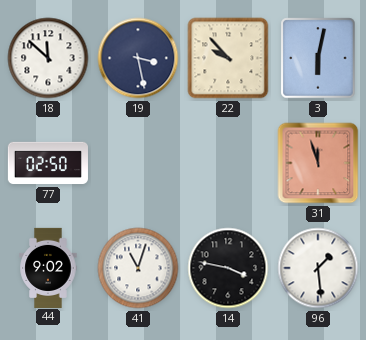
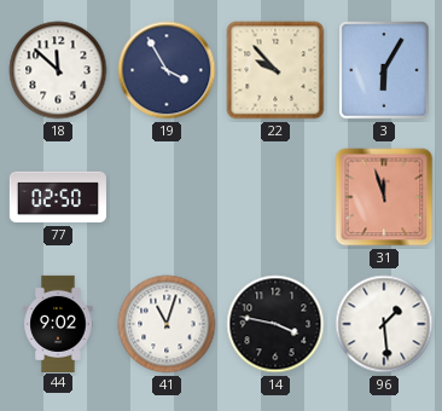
19: 3:28 -> 3:55
3: 6:02 -> 6:05
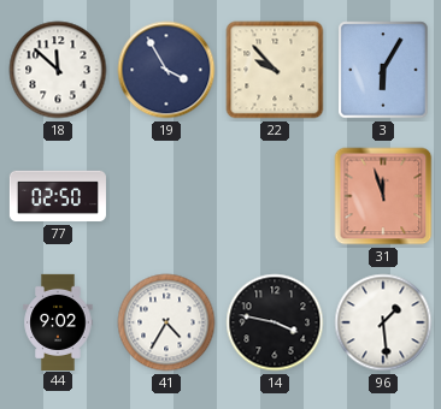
41: 11:03 -> 4:35
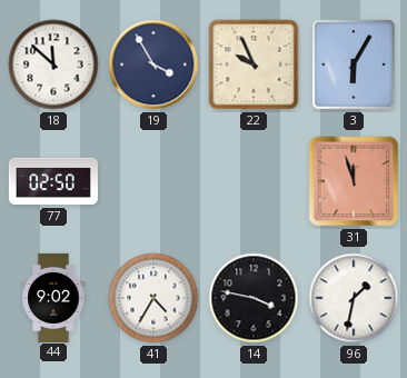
22: 9:53 -> 9:56
96: 1:29 -> 1:32
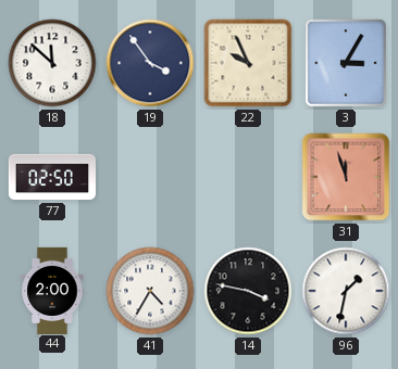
19: 3:55 -> 3:54
3: 6:05 -> 3:05
44: 9:02 -> 2:00
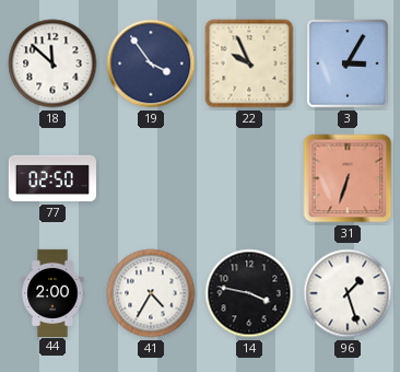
31: 11:57 -> 6:33
96: 1:32 -> 1:27
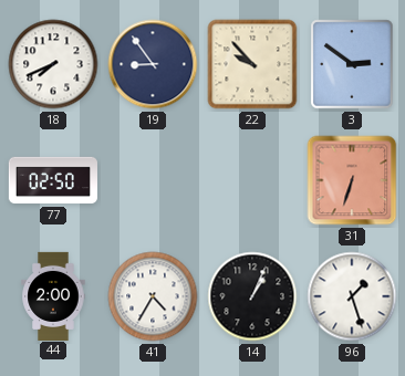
18: 11:52 -> 7:41
19: 3:54 -> 8:54
22: 9:56 -> 9:53
3: 3:05 -> 2:51
14: 3:47 -> 1:04
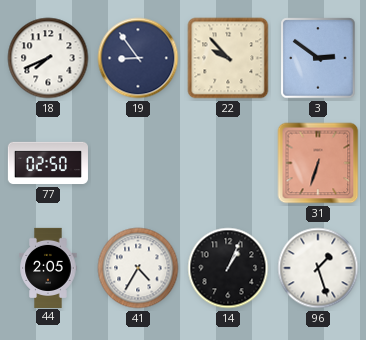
44: 2:00 -> 2:05
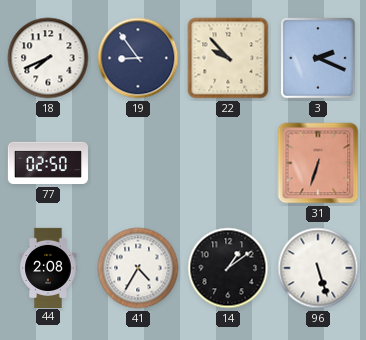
3: 2:51 -> 2:19
44: 2:05 -> 2:08
14: 1:04 -> 1:09
96: 1:27 -> 5:27
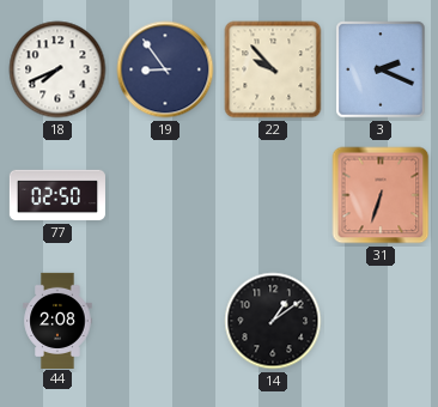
41: 4:35 -> none
96: 5:27 -> none
